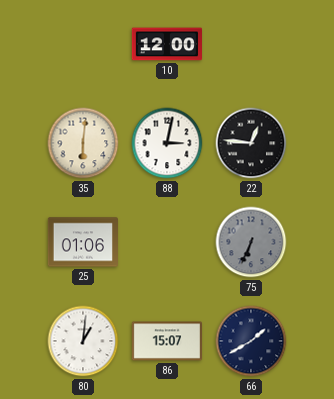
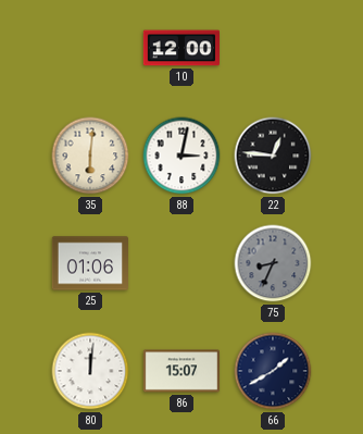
75: 6:34 -> 8:34
80: 1:01 -> 12:01
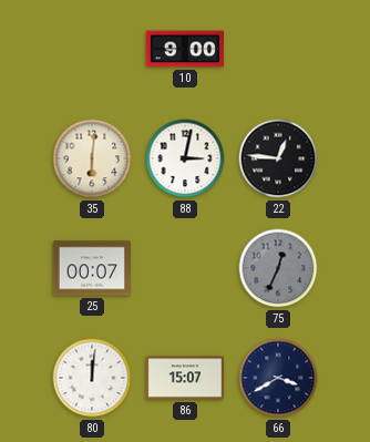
10: 12:00 -> 9:00
25: 01:06 -> 00:07
75: 8:34 -> 12:34
66: 1:40 -> 3:40
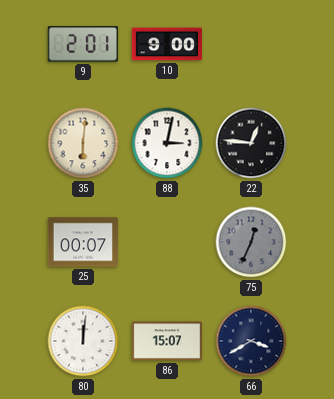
9: none -> 2:01
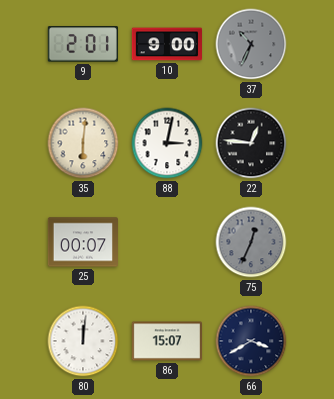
37: none -> 10:34
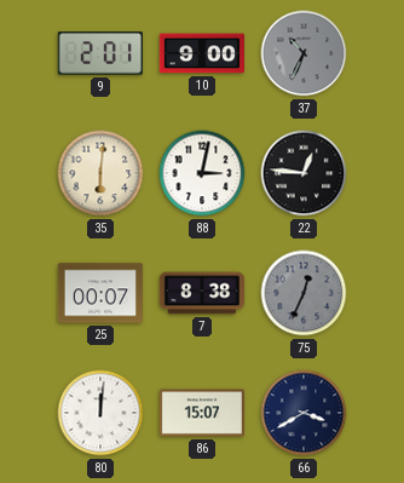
7: none -> 8:38
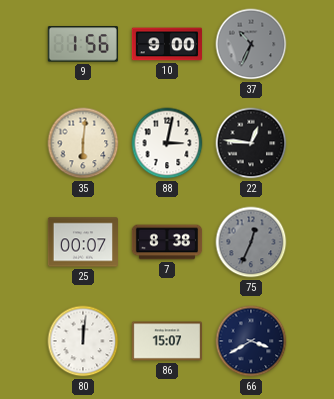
9: 2:01 -> 1:56
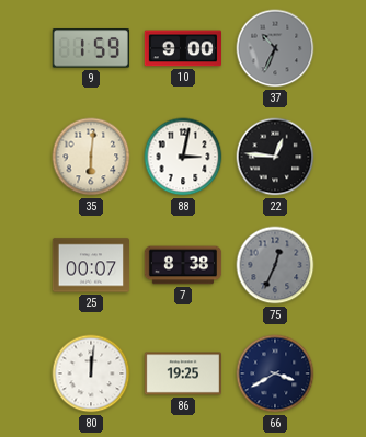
9: 1:56 -> 1:59
86: 15:07 -> 19:25
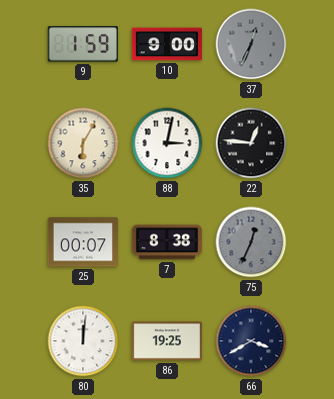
37: 10:34 -> 12:34
35: 6:01 -> 6:05
